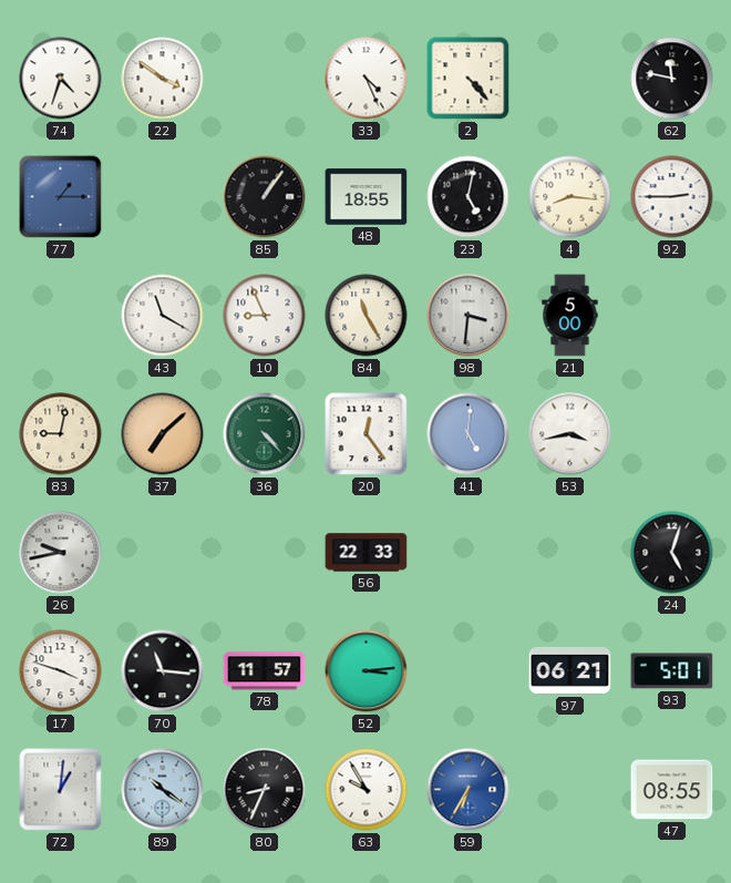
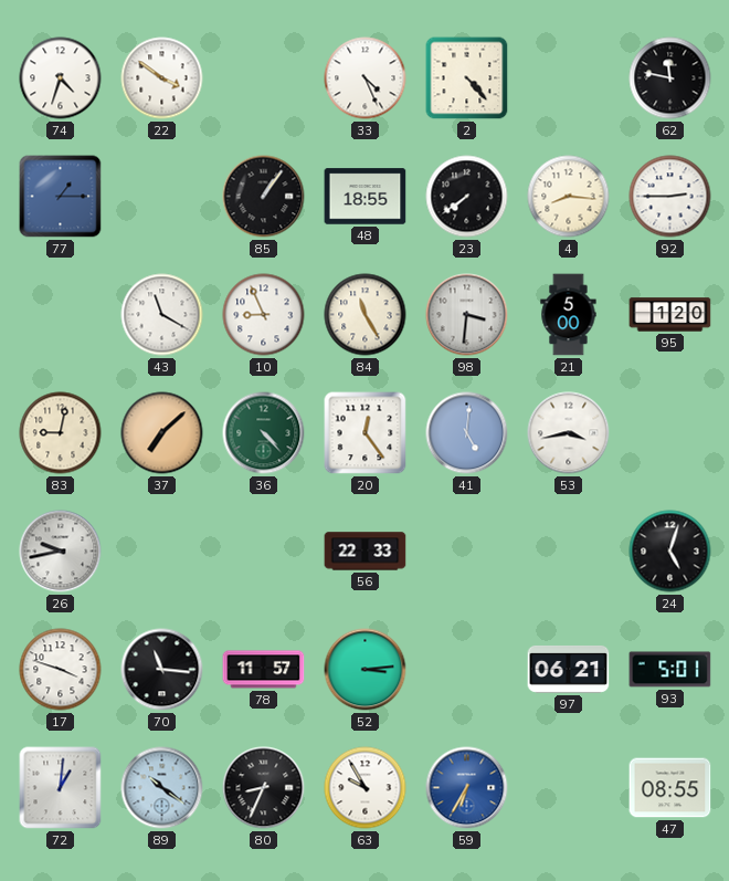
23: 5:02 -> 7:39
95: none -> 1:20
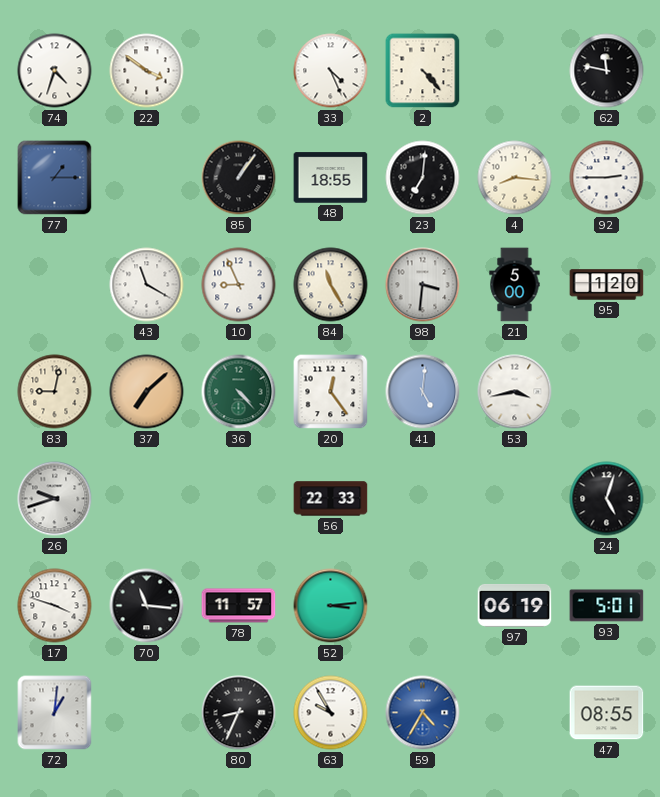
23: 7:39 -> 7:01
26: 9:43 -> 9:42
97: 06:21 -> 06:19
89: 10:21 -> none
59: 6:35 -> 4:35
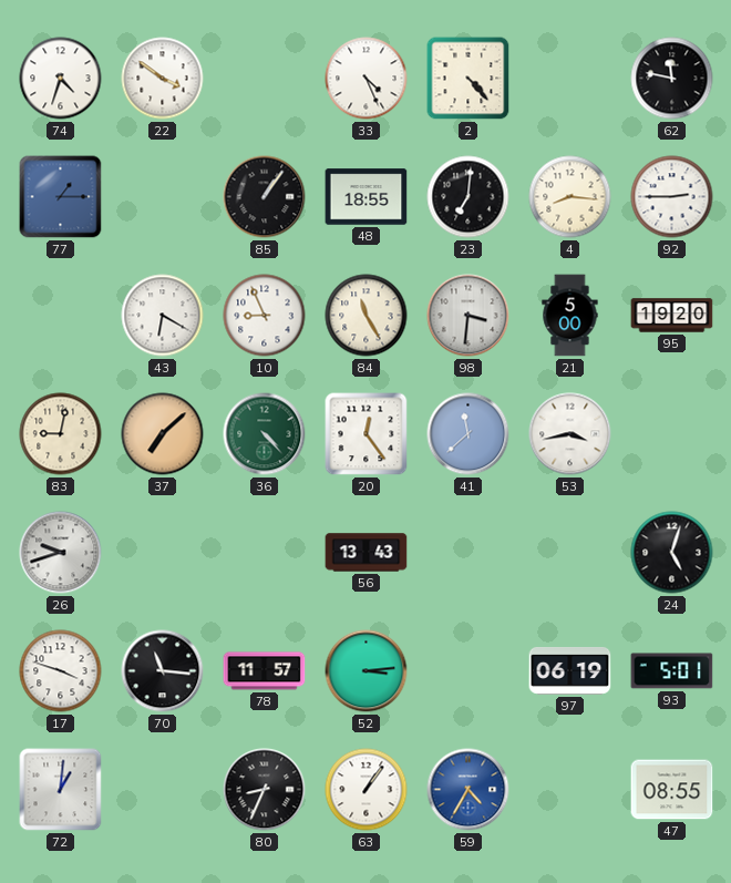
43: 11:20 -> 6:20
95: 1:20 -> 19:20
41: 5:01 -> 11:38
56: 22:33 -> 13:43
63: 9:55 -> 1:06
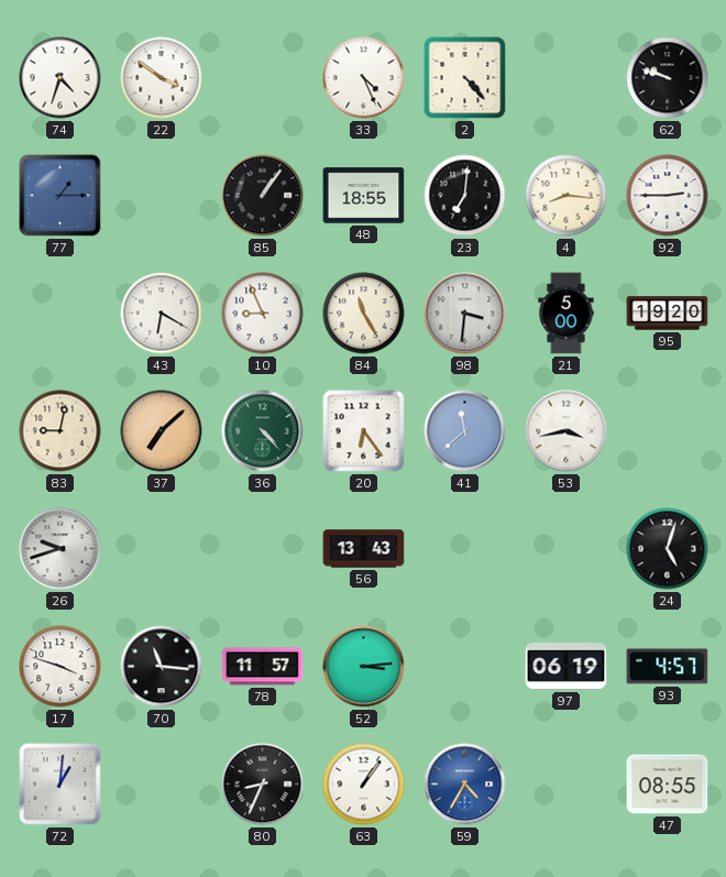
62: 11:47 -> 9:48
20: 12:24 -> 6:24
93: 5:01 -> 4:57
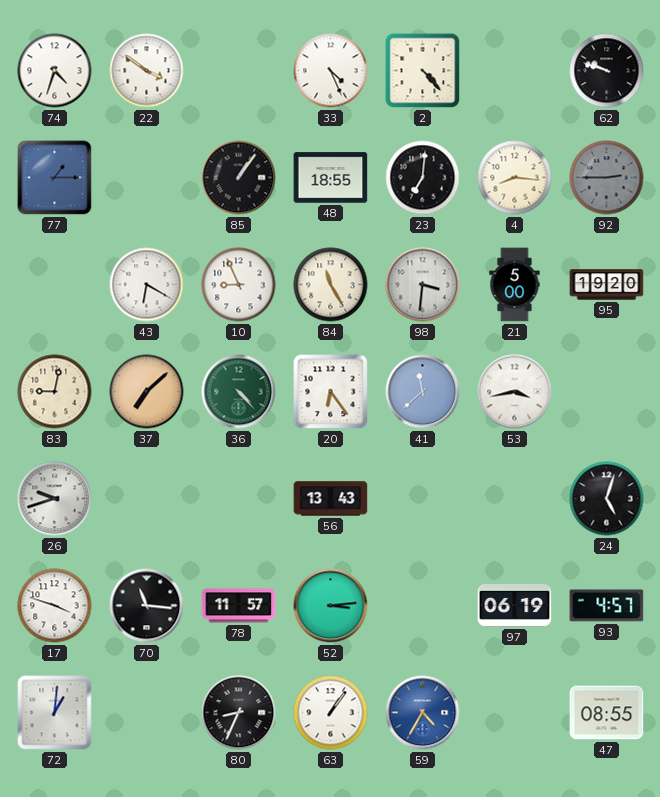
92 dial: white -> grey
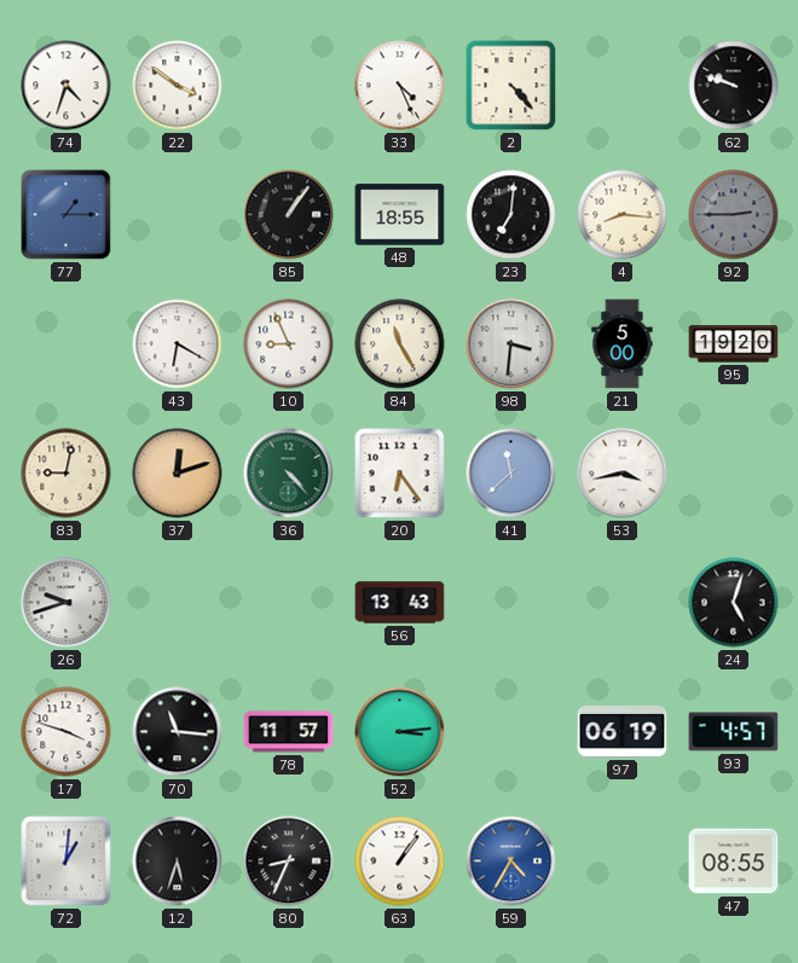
37: 7:08 -> 12:12
12: none -> 5:33
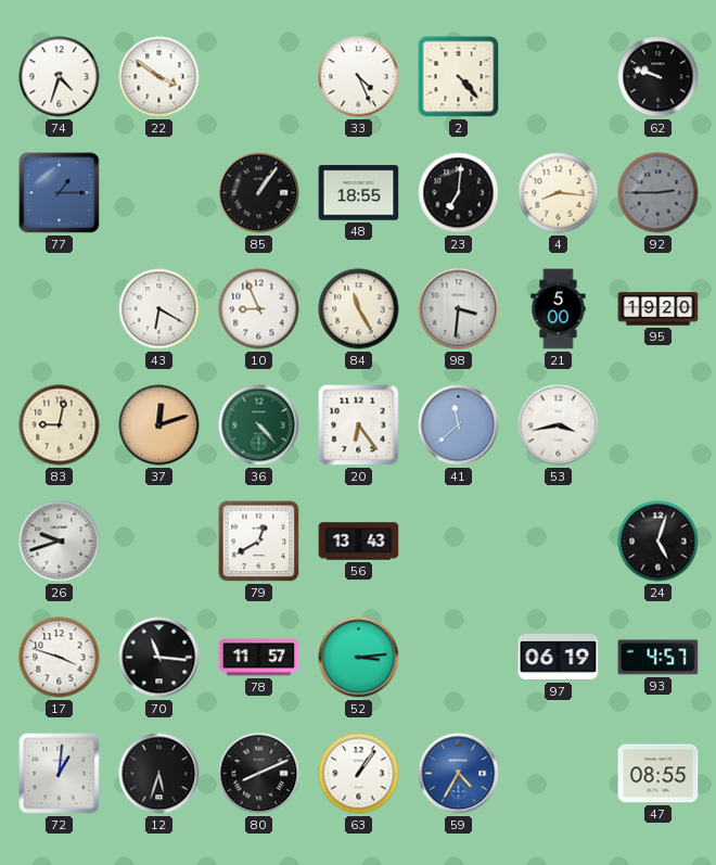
79: none -> 12:40
80: 8:34 -> 8:11
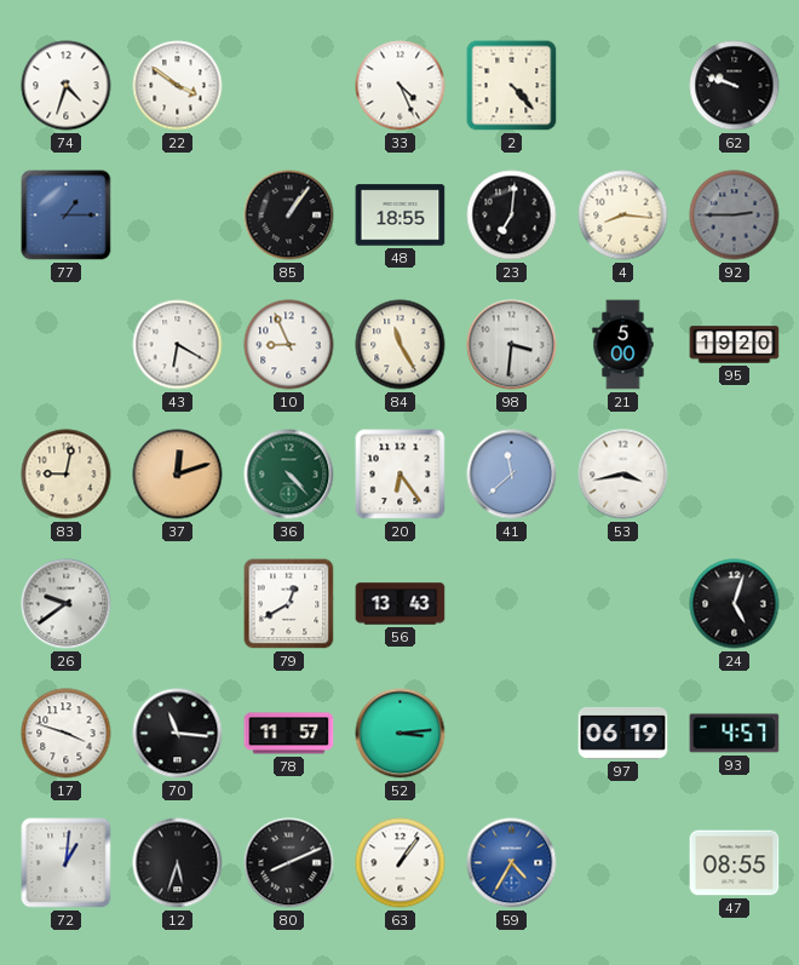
26: 9:42 -> 9:39
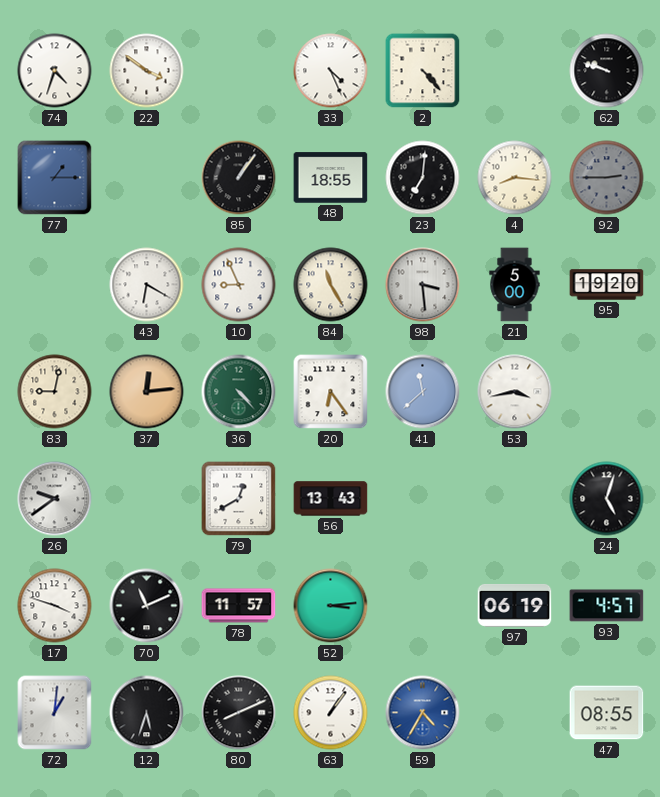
98: 3:31 -> 3:29
37: 12:12 -> 12:14
70: 11:16 -> 11:11
